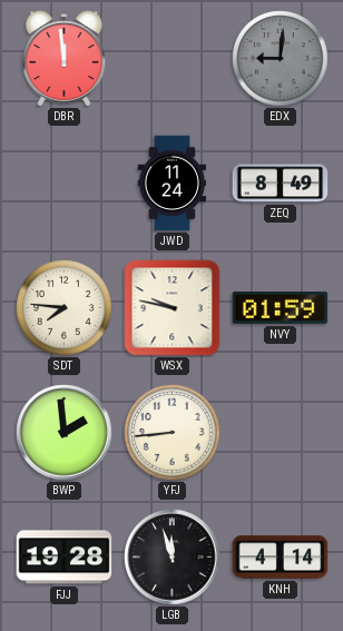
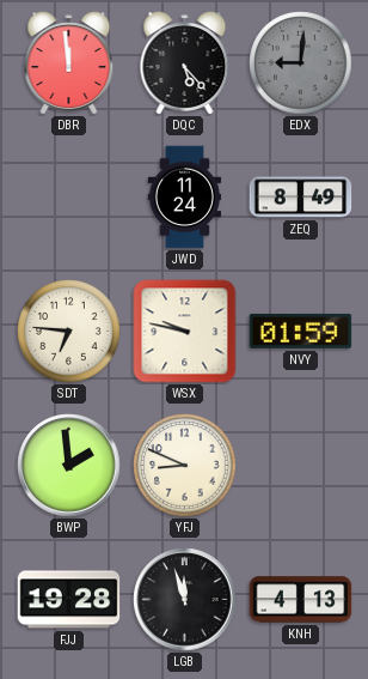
DQC: none -> 5:23
SDT: 7:46 -> 6:46
YFJ: 8:44 -> 8:49
KNH: 4:14 -> 4:13
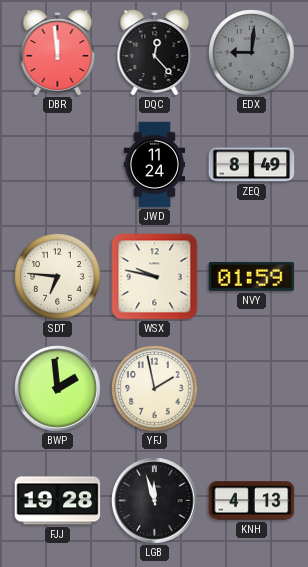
DQC: 5:23 -> 12:23
YFJ: 8:49 -> 1:58
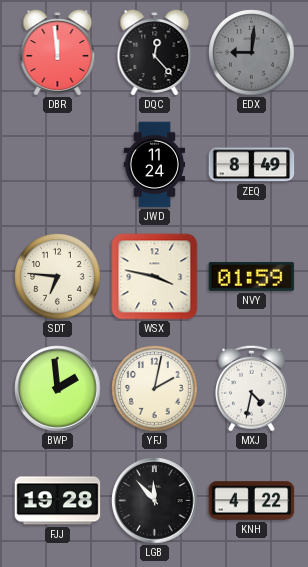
WSX: 9:47 -> 3:47
YFJ: 1:58 -> 2:02
MXJ: none -> 4:32
LGB: 11:57 -> 11:53
KNH: 4:13 -> 4:22
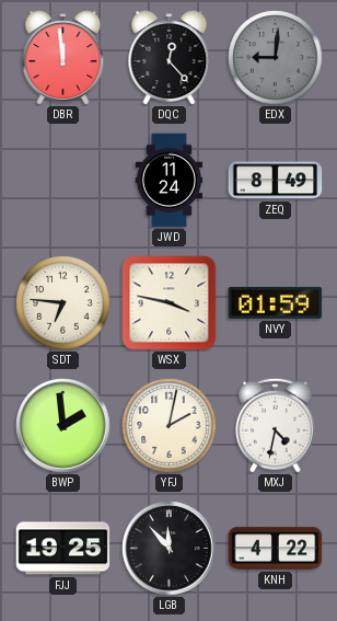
FJJ: 19:28 -> 19:25
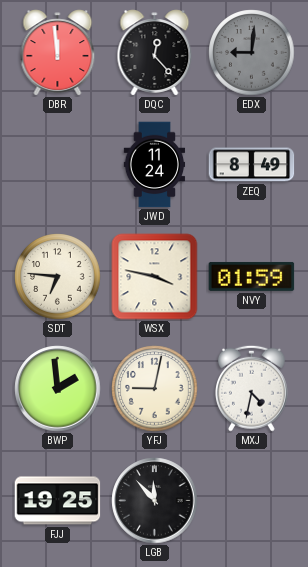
YFJ: 2:02 -> 9:02
KNH: 4:22 -> none
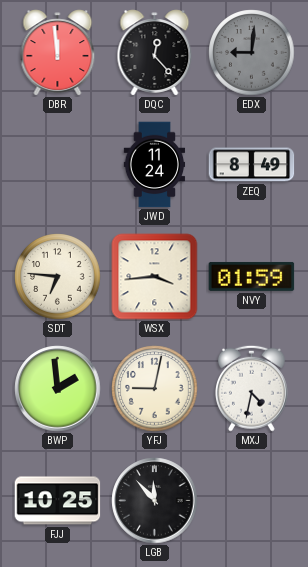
WSX: 3:47 -> 3:44
FJJ: 19:25 -> 10:25
